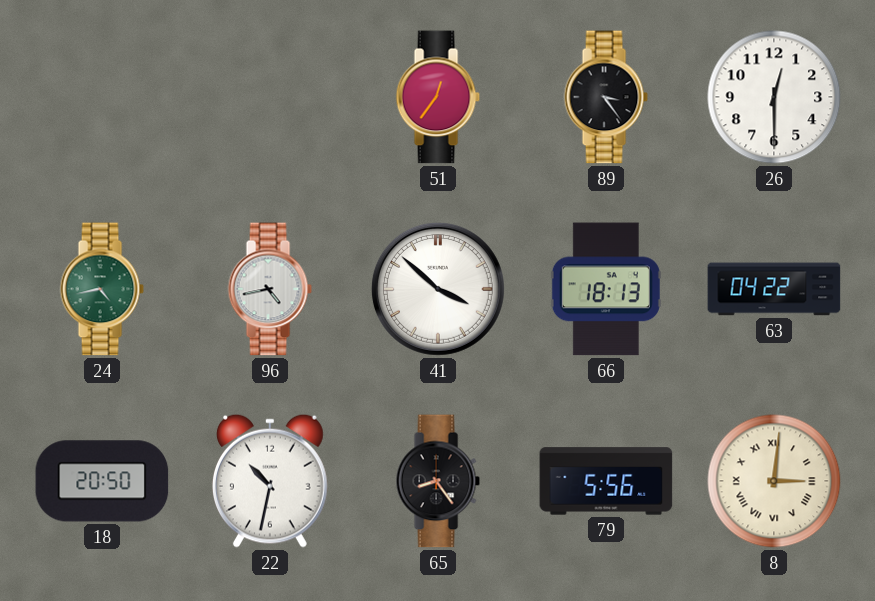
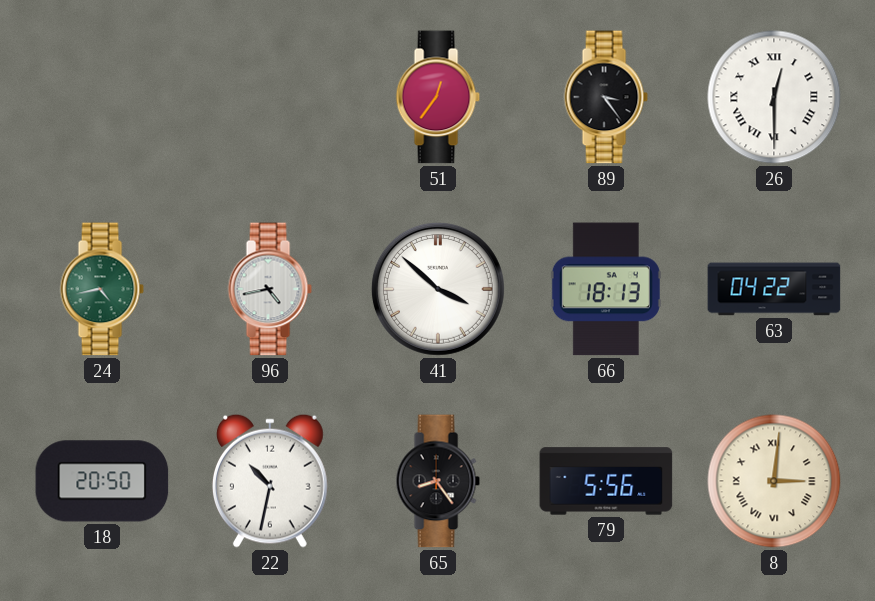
26 numerals: Arabic -> Roman
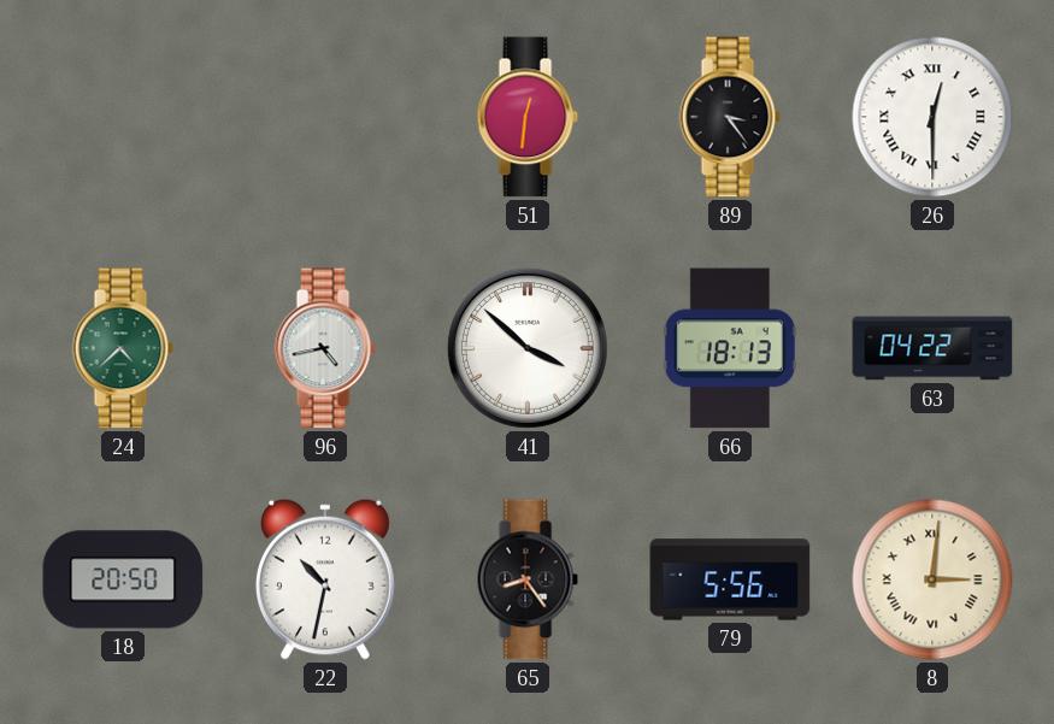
51: 12:36 -> 12:31
24: 4:43 -> 4:38
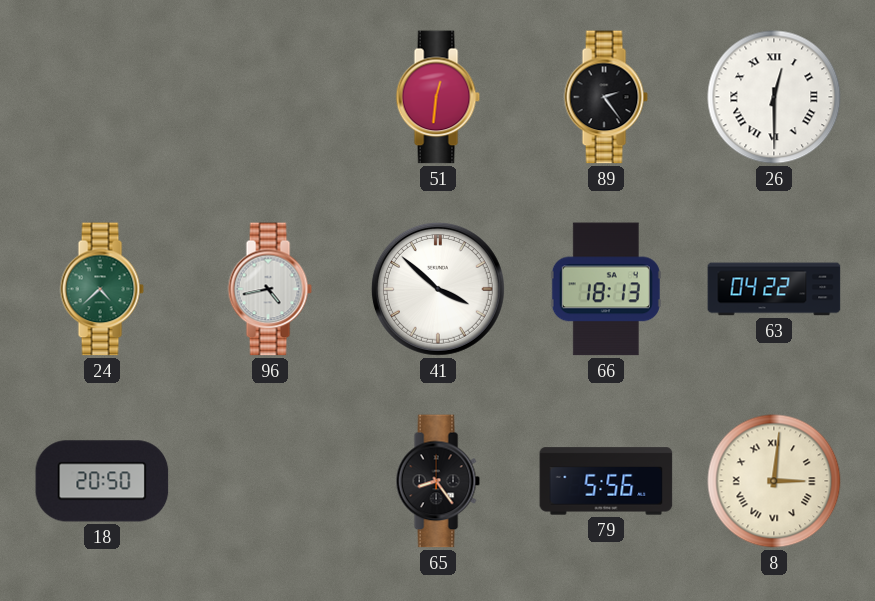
89: 3:24 -> 2:24
22: 10:32 -> none
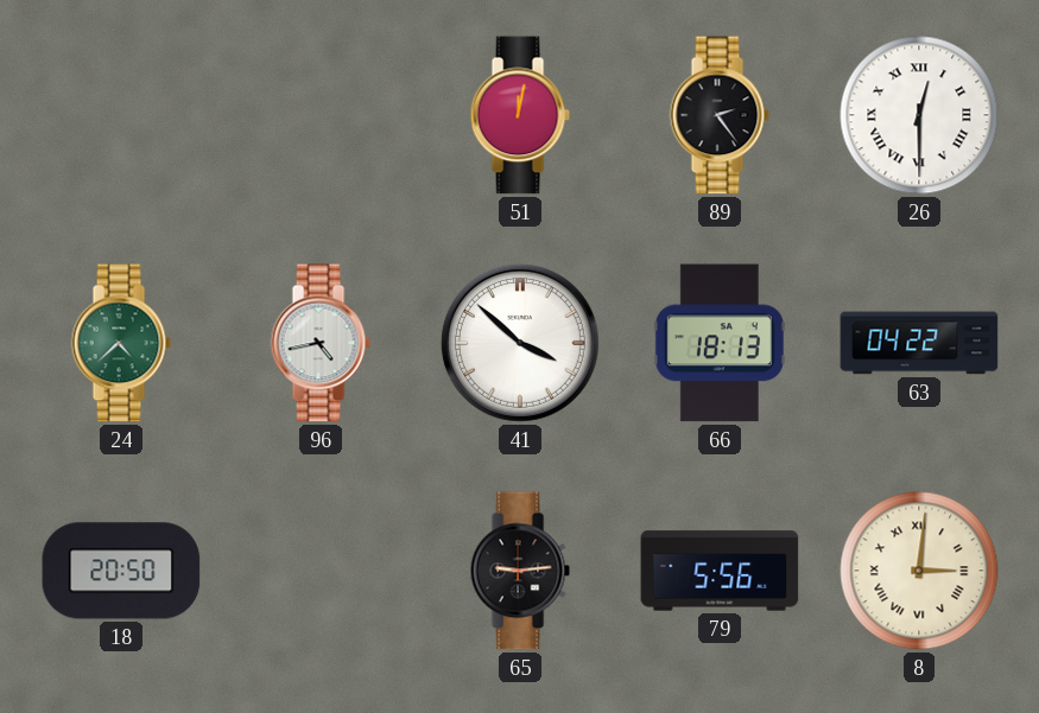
51: 12:31 -> 12:02
65: 8:24 -> 9:14
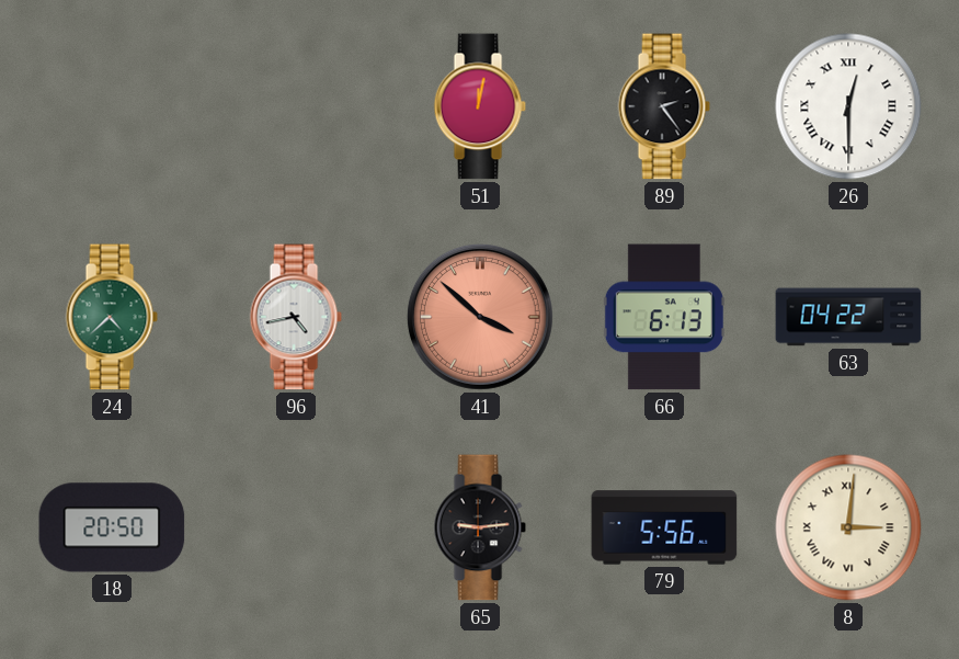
41 dial: white -> salmon
66: 18:13 -> 6:13
